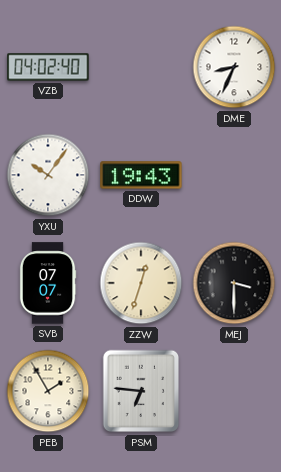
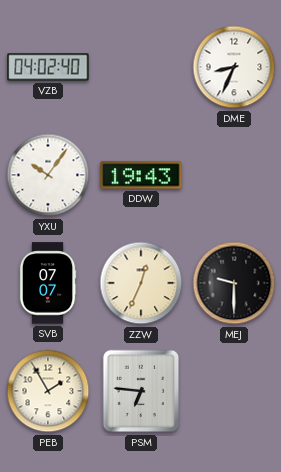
ZZW: 12:33 -> 12:34
MEJ: 3:30 -> 9:30
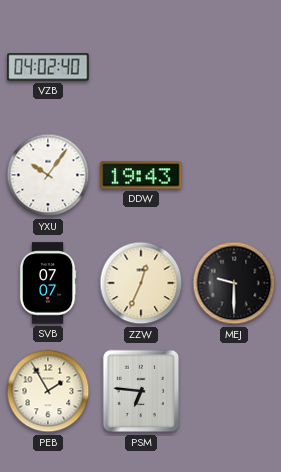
DME: 8:34 -> none
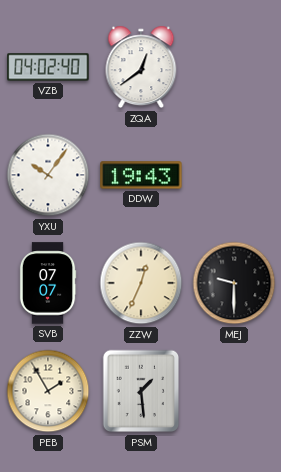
ZQA: none -> 12:39
PSM: 6:46 -> 1:29
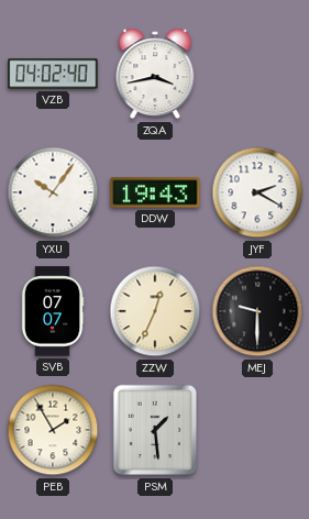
ZQA: 12:39 -> 3:43
JYF: none -> 2:20
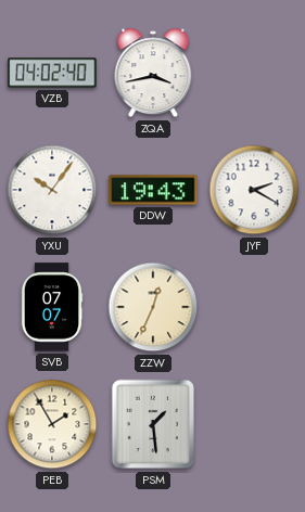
MEJ: 9:30 -> none
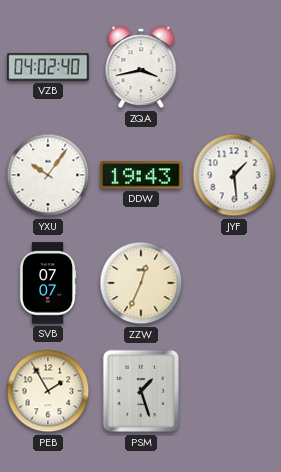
JYF: 2:20 -> 1:29
PSM: 1:29 -> 1:27
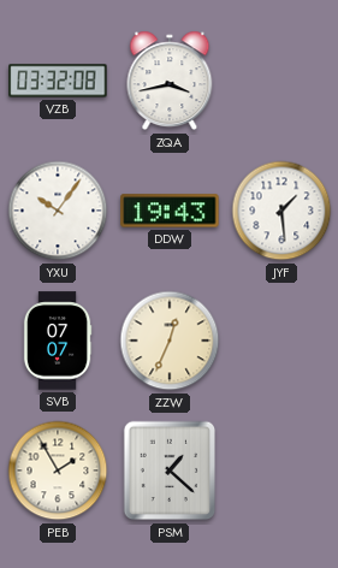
VZB: 04:02 -> 03:32
PSM: 1:27 -> 1:22
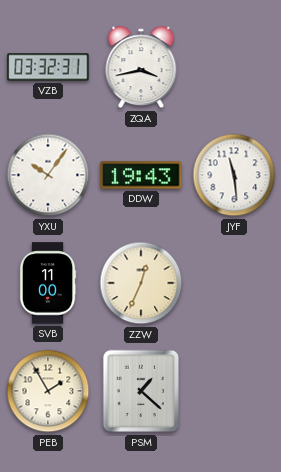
VZB: 03:32:08 -> 03:32:31
JYF: 1:29 -> 11:29
SVB: 07:07 -> 11:00
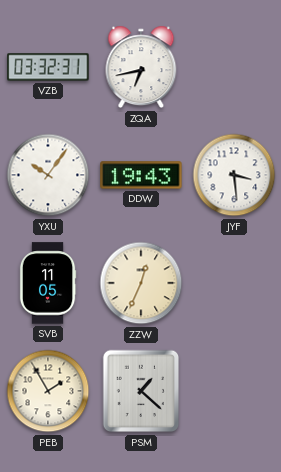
ZQA: 3:43 -> 6:43
JYF: 11:29 -> 3:29
SVB: 11:00 -> 11:05
